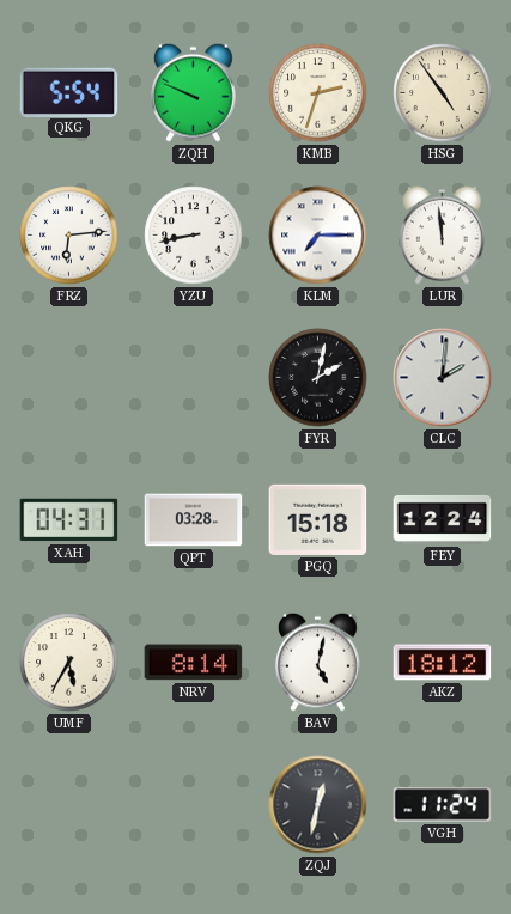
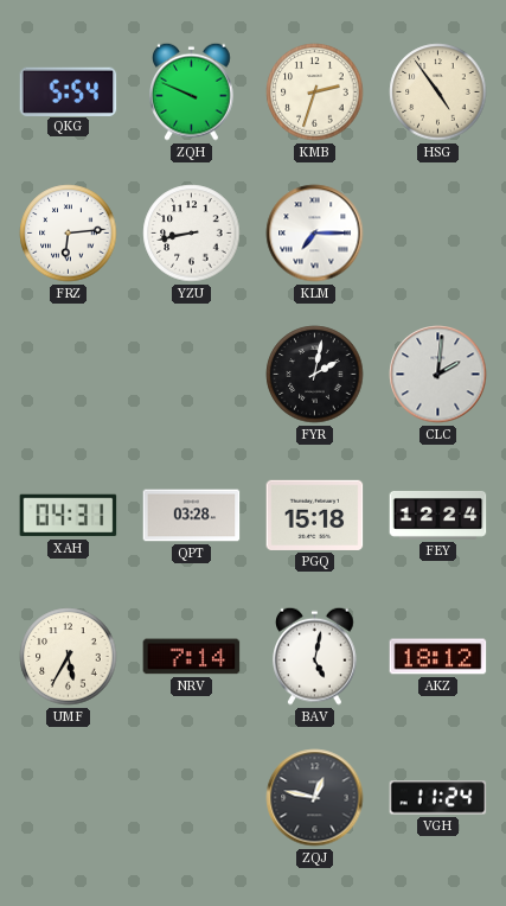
LUR: 11:59 -> none
NRV: 8:14 -> 7:14
ZQJ: 12:32 -> 12:47
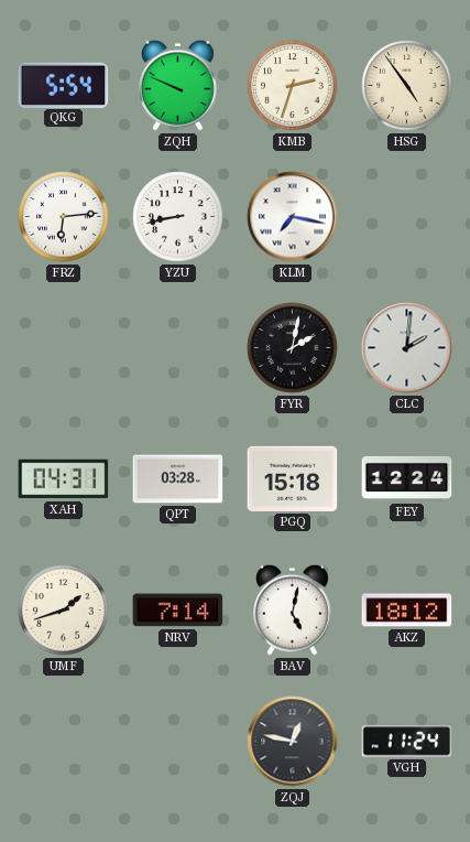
KLM: 7:15 -> 7:17
UMF: 5:35 -> 1:42
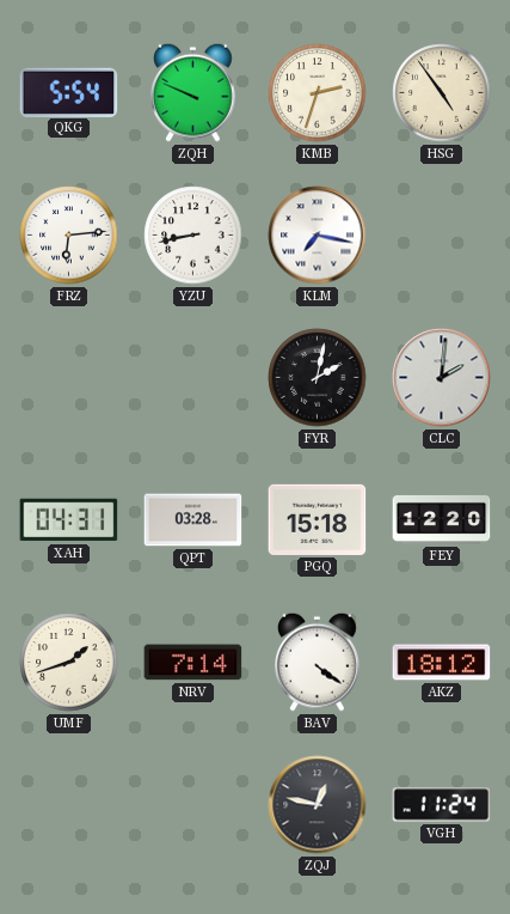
FEY: 12:24 -> 12:20
BAV: 5:02 -> 4:21
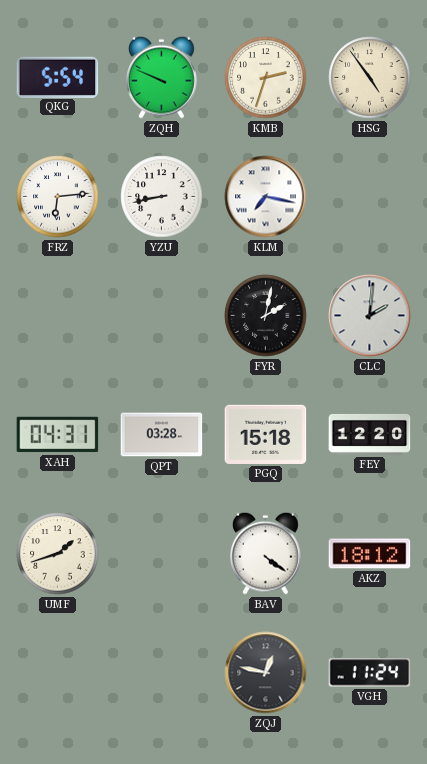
NRV: 7:14 -> none
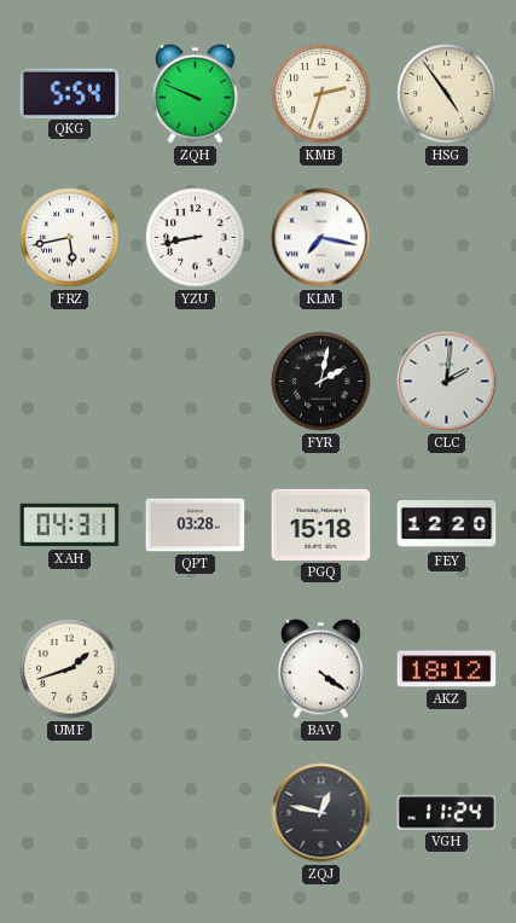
FRZ: 6:14 -> 5:43
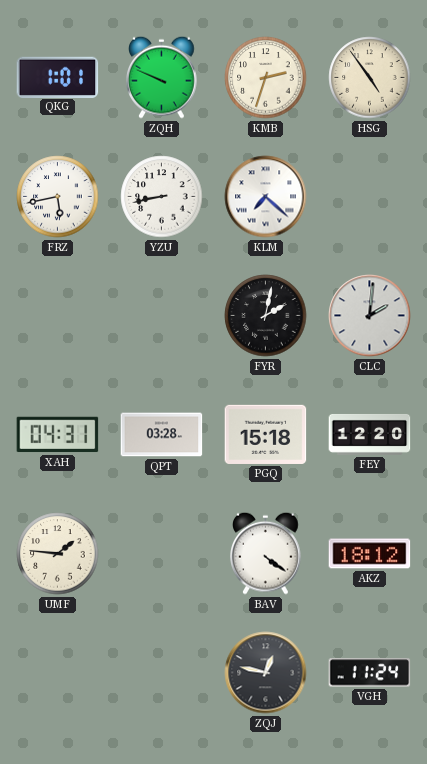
QKG: 5:54 -> 1:01
KLM: 7:17 -> 7:22
UMF: 1:42 -> 1:46
